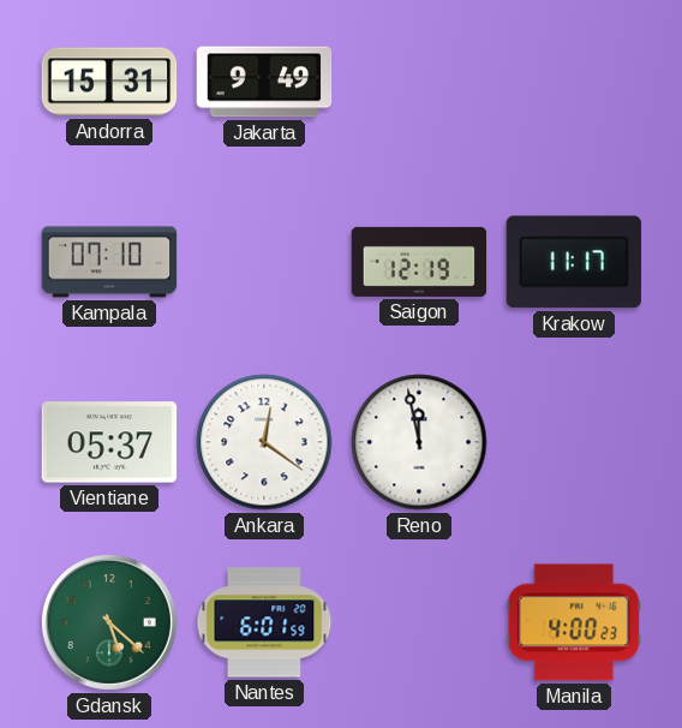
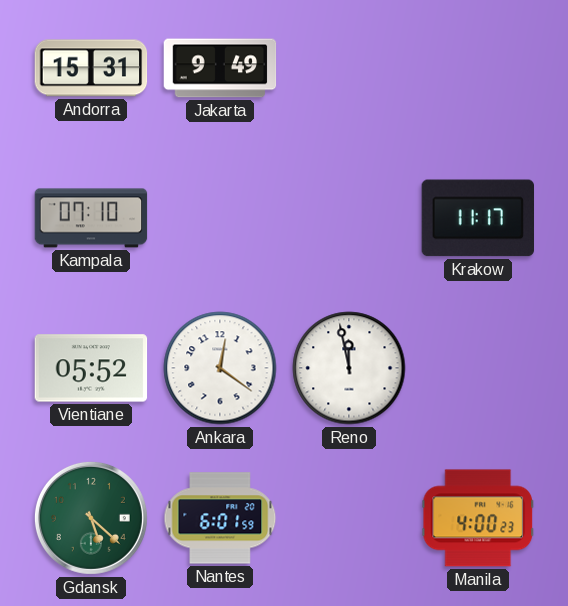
Saigon: 12:19 -> none
Vientiane: 05:37 -> 05:52
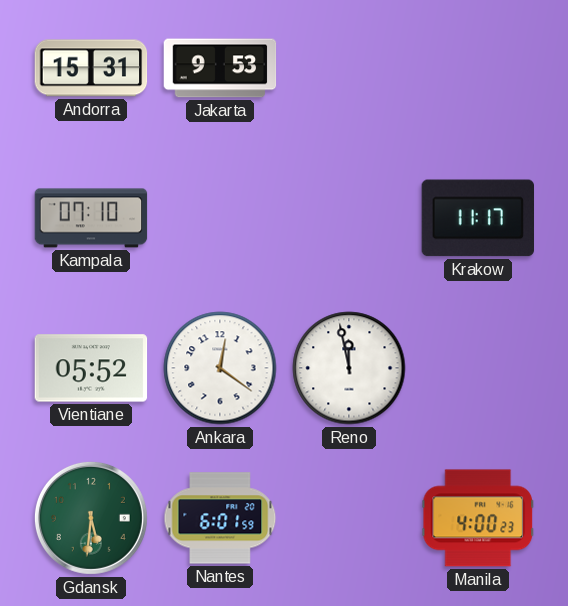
Jakarta: 9:49 -> 9:53
Gdansk: 5:22 -> 5:31
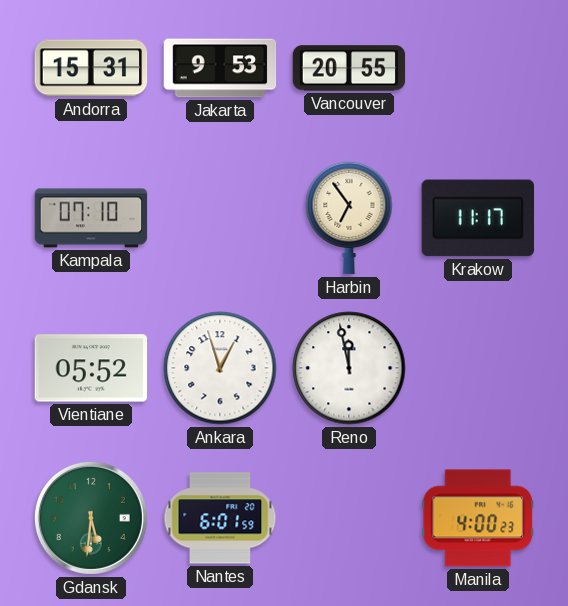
Vancouver: none -> 20:55
Harbin: none -> 6:54
Ankara: 12:21 -> 12:57
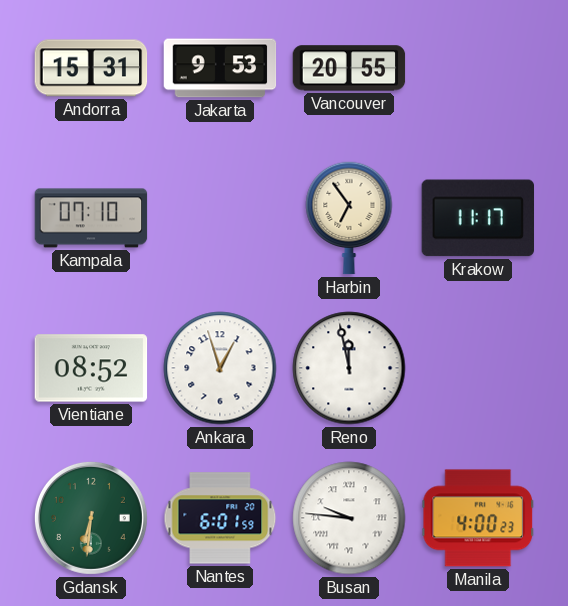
Vientiane: 05:52 -> 08:52
Gdansk: 5:31 -> 6:31
Busan: none -> 9:46
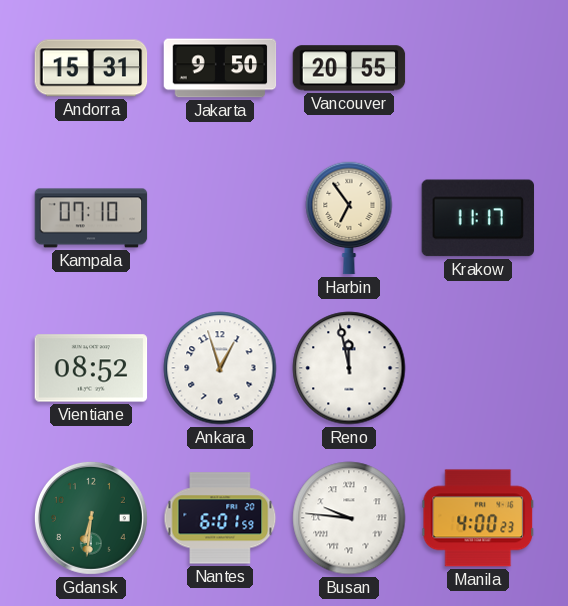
Jakarta: 9:53 -> 9:50
